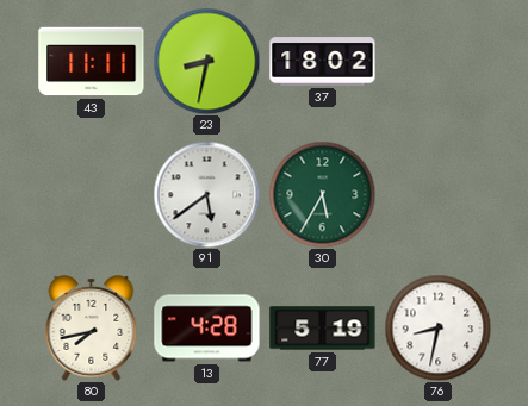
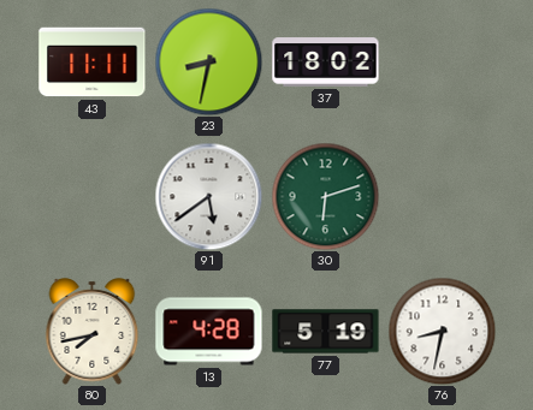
30: 5:35 -> 6:12
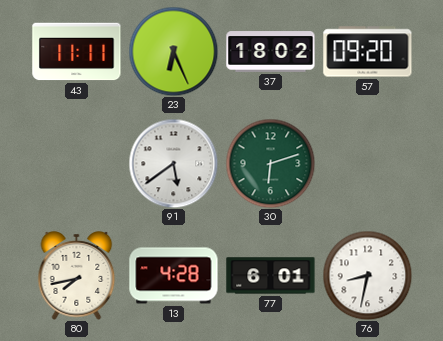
23: 8:32 -> 6:26
57: none -> 09:20
77: 5:19 -> 6:01
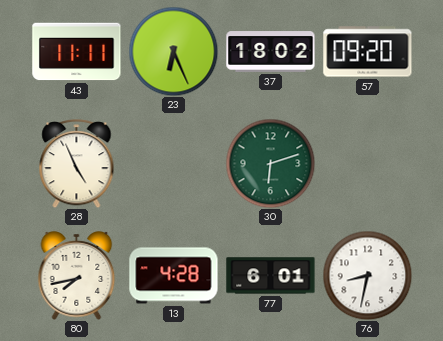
28: none -> 4:56
91: 5:39 -> none
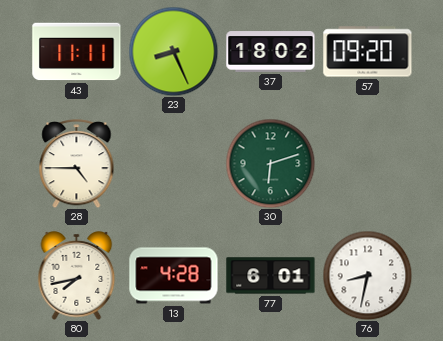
23: 6:26 -> 8:26
28: 4:56 -> 4:45
